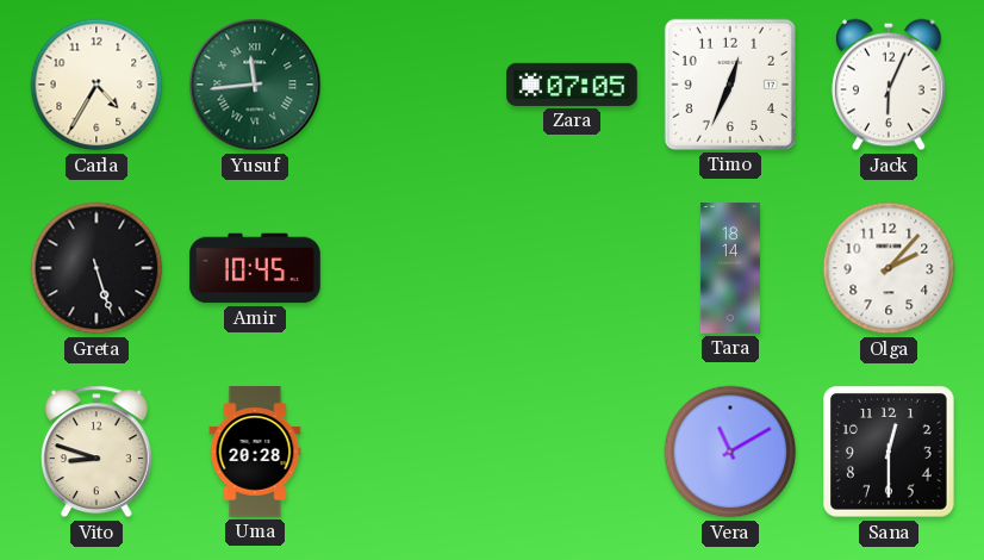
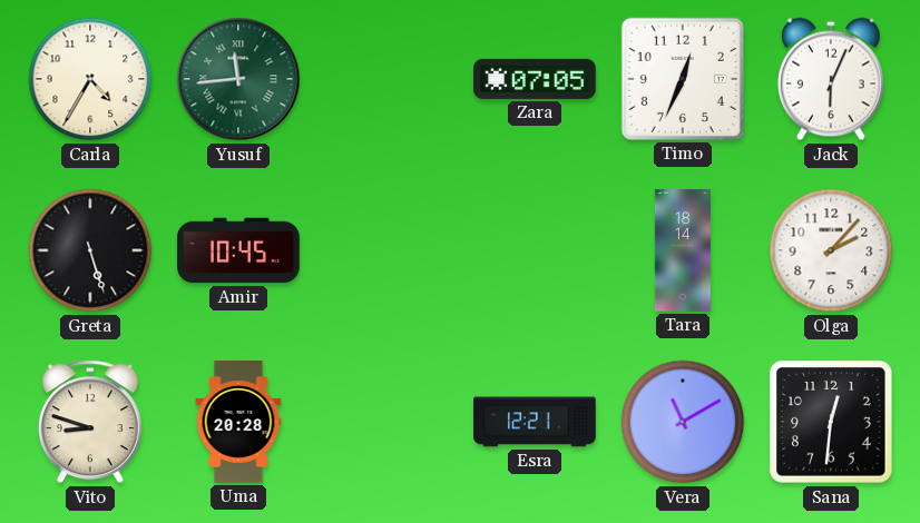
Esra: none -> 12:21
Sana: 12:30 -> 12:31
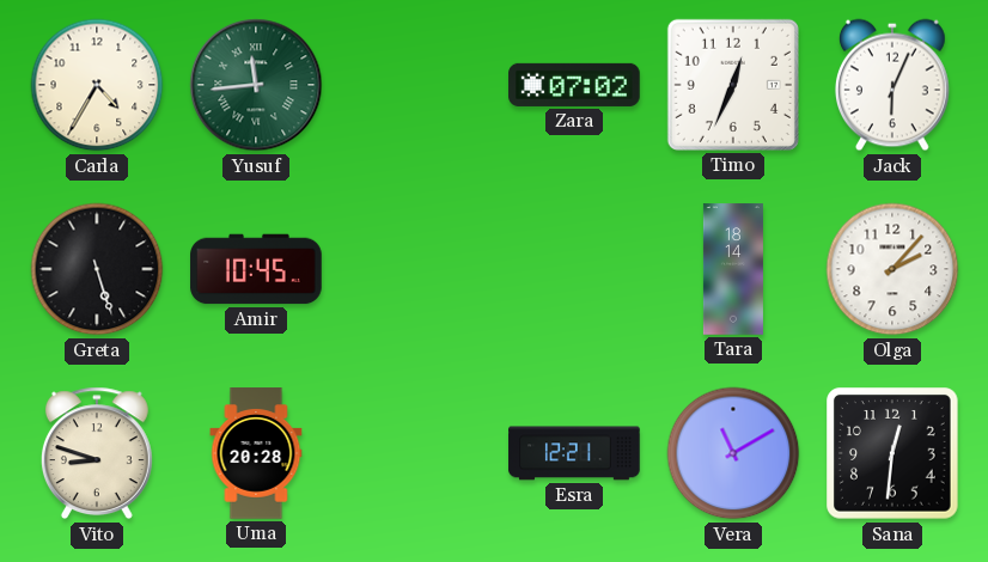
Zara: 07:05 -> 07:02
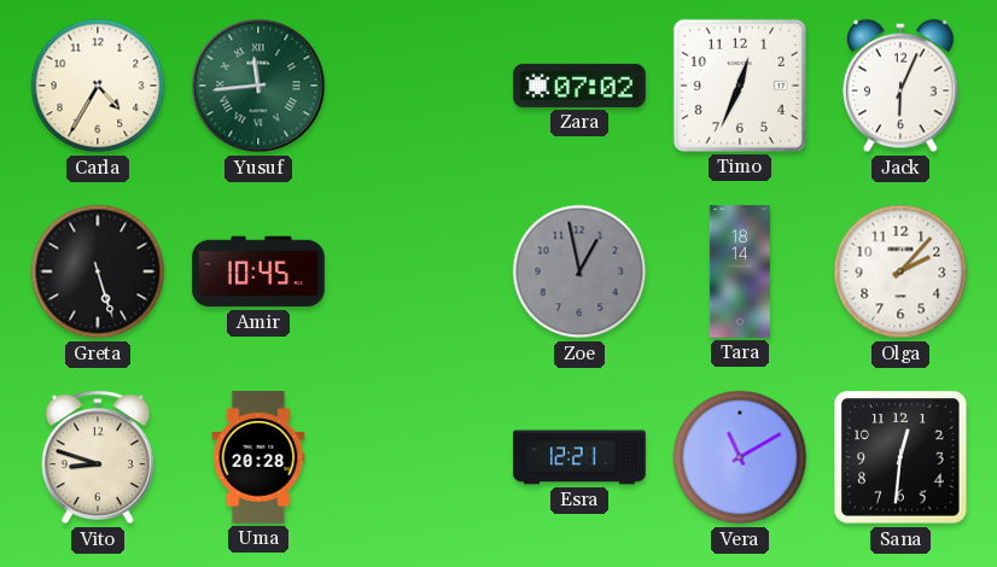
Zoe: none -> 12:58
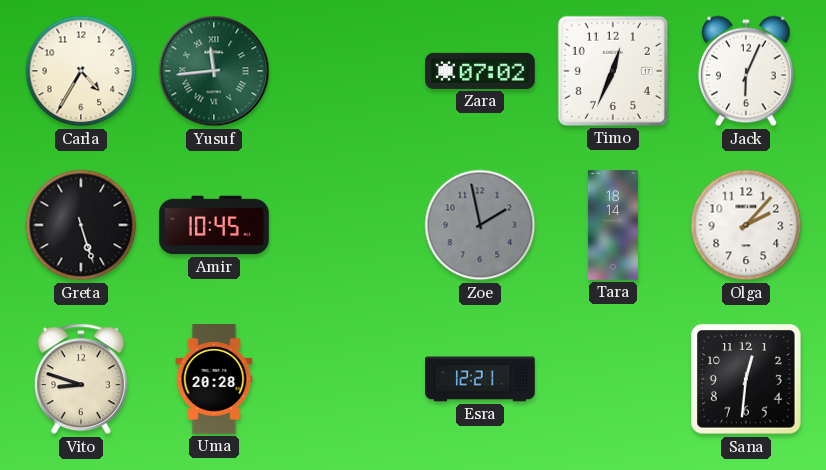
Zoe: 12:58 -> 1:58
Vera: 11:10 -> none
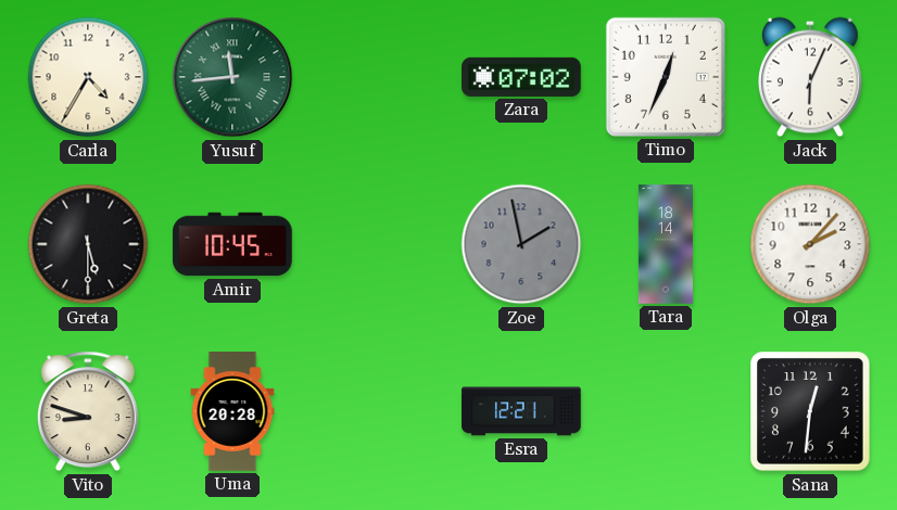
Greta: 5:27 -> 5:30
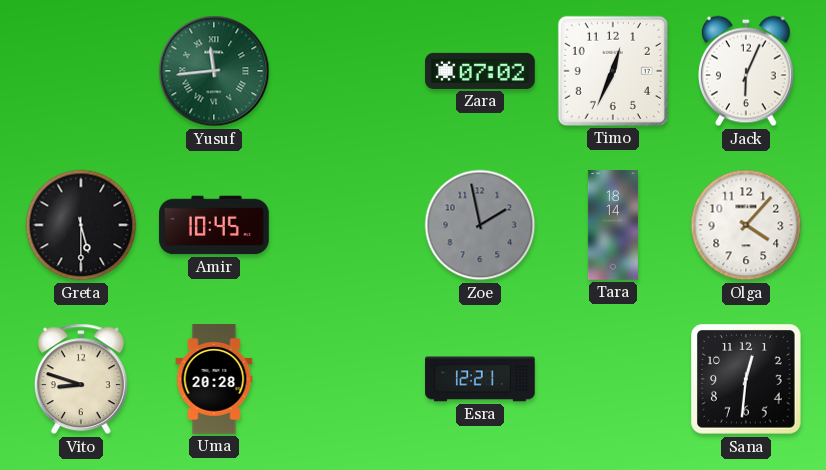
Carla: 4:35 -> none
Olga: 2:07 -> 4:07
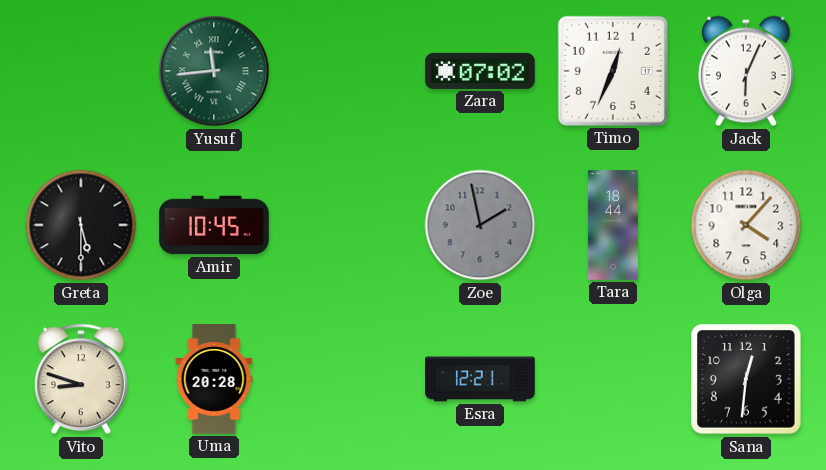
Tara: 18:14 -> 18:44
